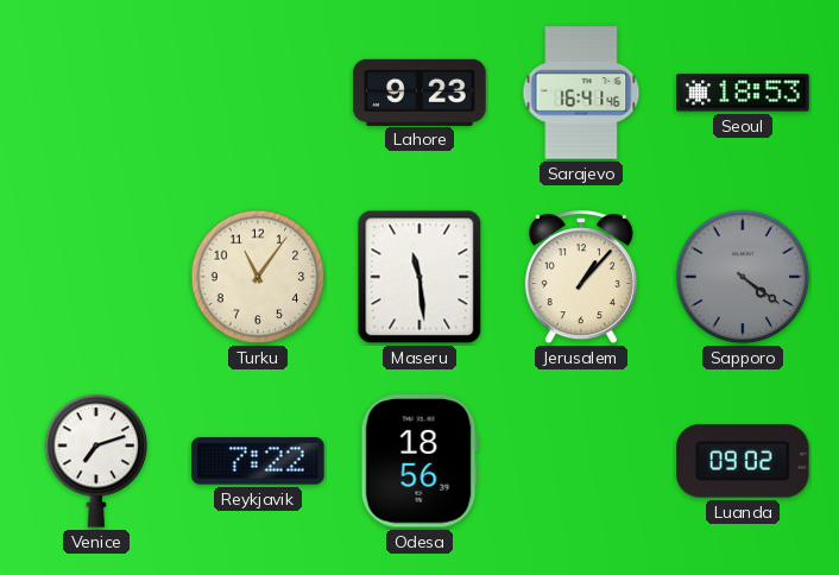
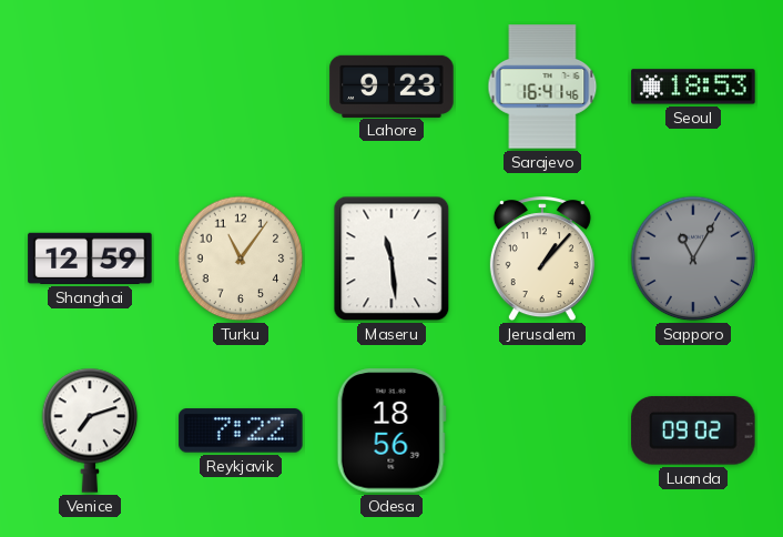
Shanghai: none -> 12:59
Sapporo: 4:21 -> 11:05
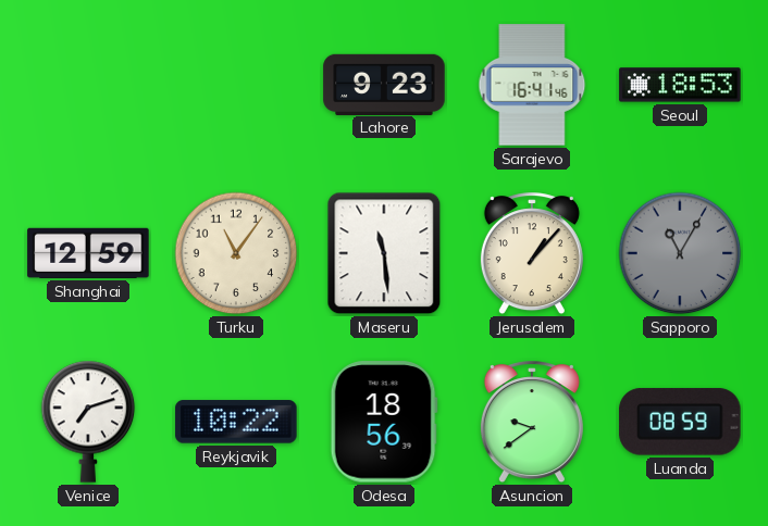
Reykjavik: 7:22 -> 10:22
Asuncion: none -> 9:39
Luanda: 09:02 -> 08:59
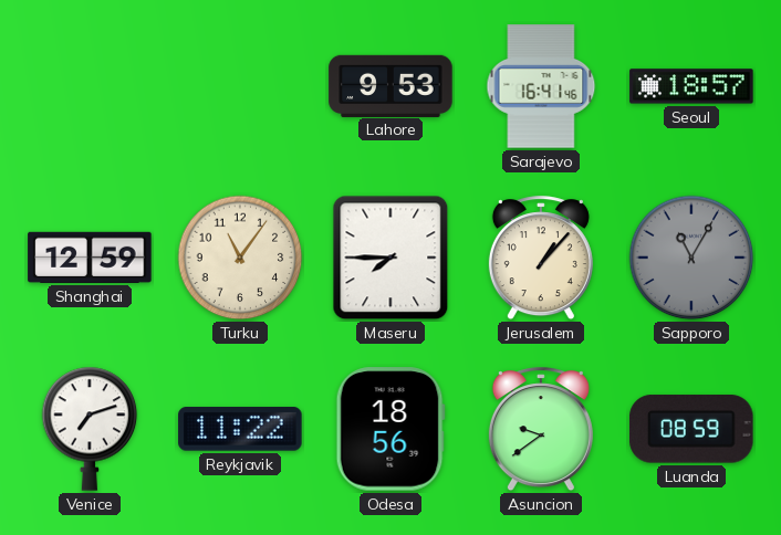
Lahore: 9:23 -> 9:53
Seoul: 18:53 -> 18:57
Maseru: 11:29 -> 7:45
Reykjavik: 10:22 -> 11:22
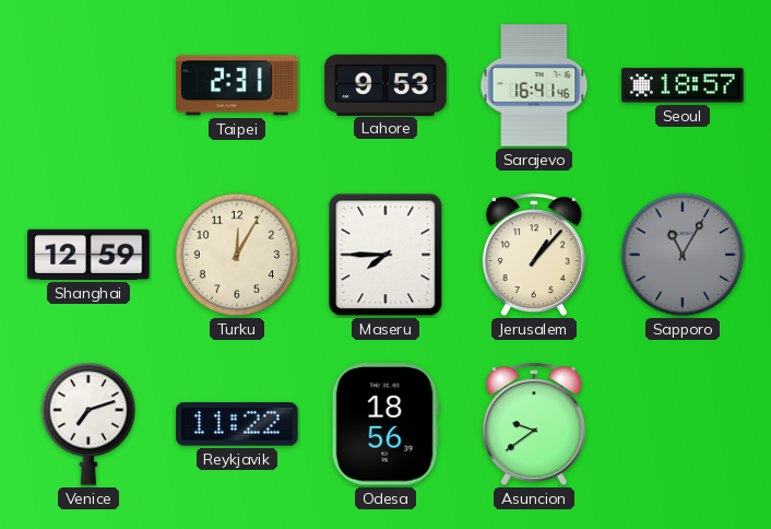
Taipei: none -> 2:31
Turku: 11:06 -> 12:05
Luanda: 08:59 -> none
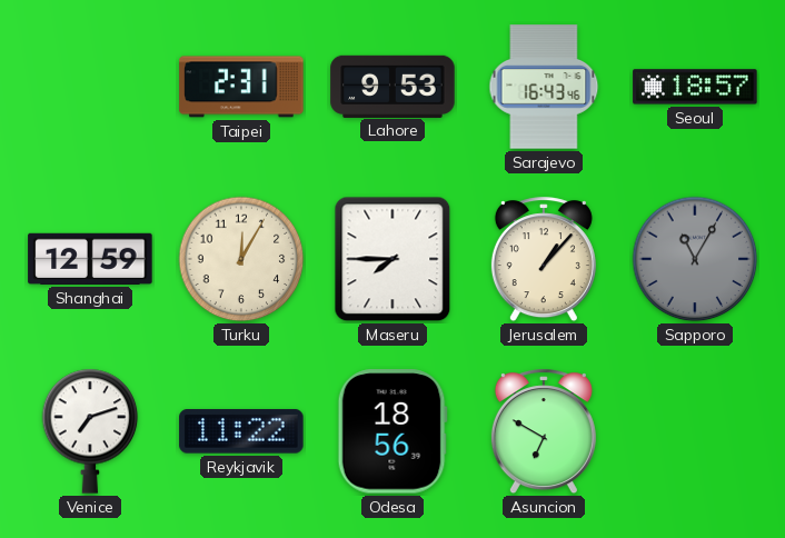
Sarajevo: 16:41 -> 16:43
Asuncion: 9:39 -> 6:50
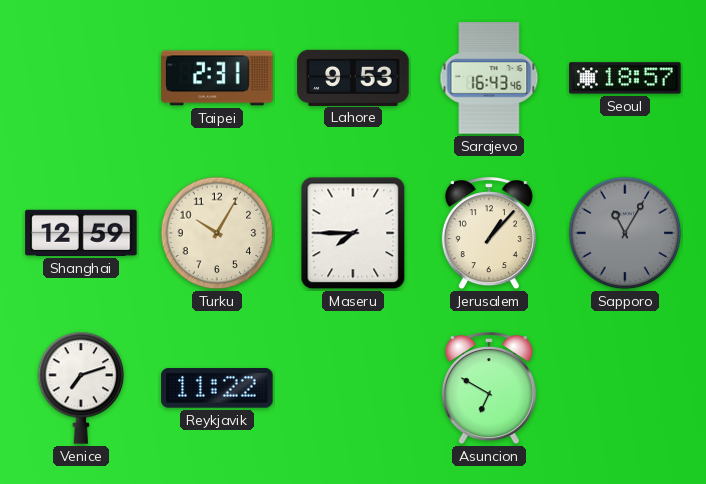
Turku: 12:05 -> 10:05
Odesa: 18:56 -> none
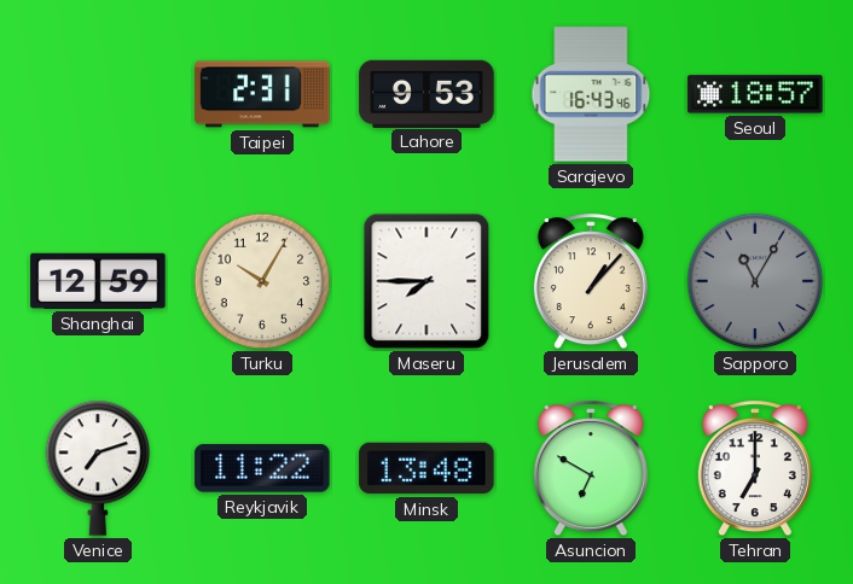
Minsk: none -> 13:48
Tehran: none -> 7:00
